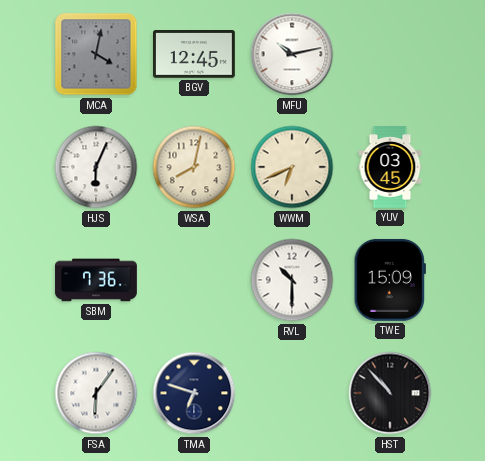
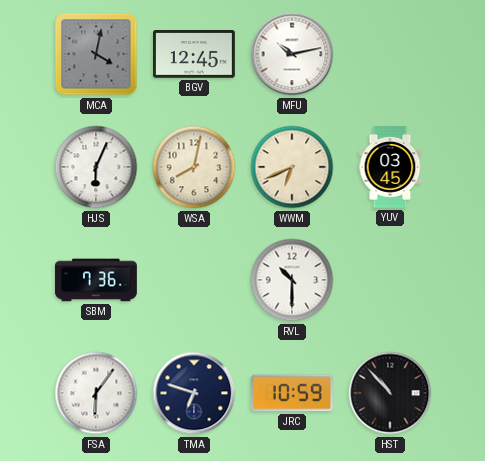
TWE: 15:09 -> none
JRC: none -> 10:59
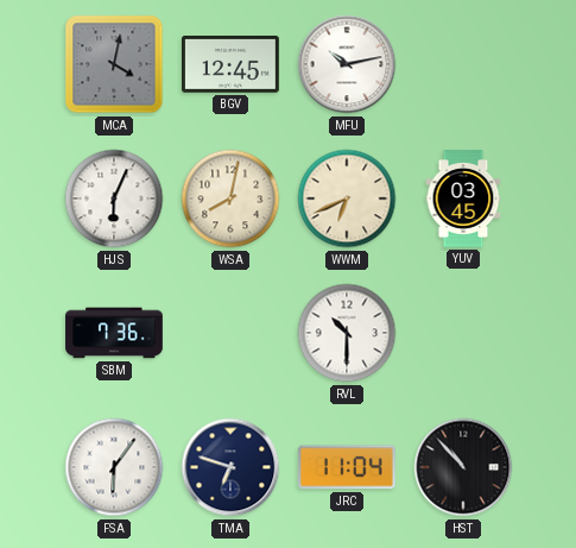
JRC: 10:59 -> 11:04
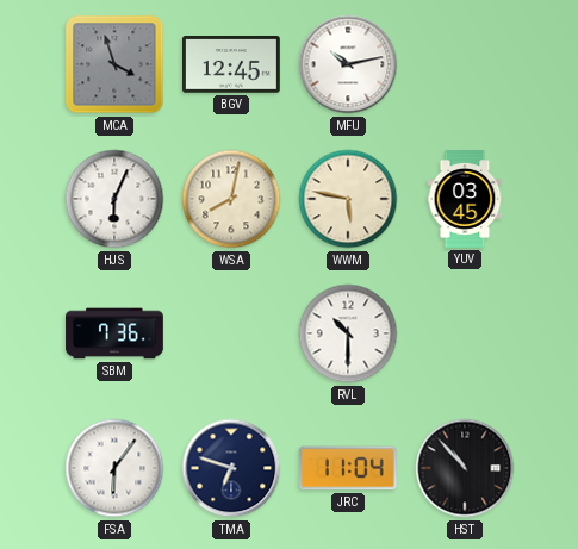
MCA: 4:02 -> 3:57
WWM: 6:41 -> 5:47
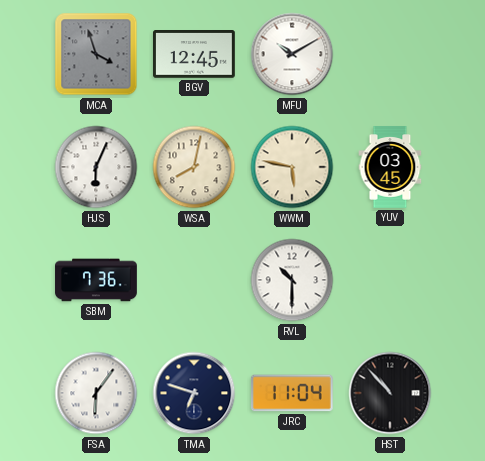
MFU: 10:13 -> 10:10
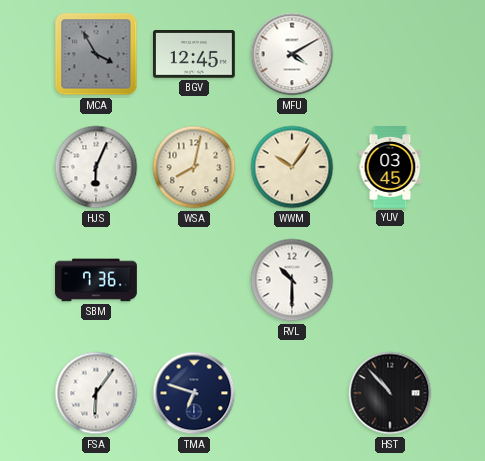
MCA: 3:57 -> 3:55
MFU: 10:10 -> 4:10
WWM: 5:47 -> 10:06
JRC: 11:04 -> none
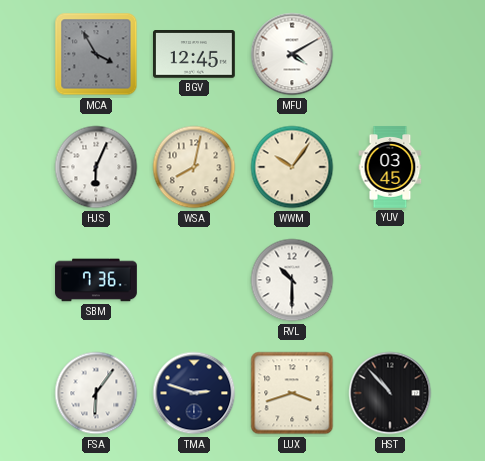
TMA: 6:48 -> 2:48
LUX: none -> 3:42
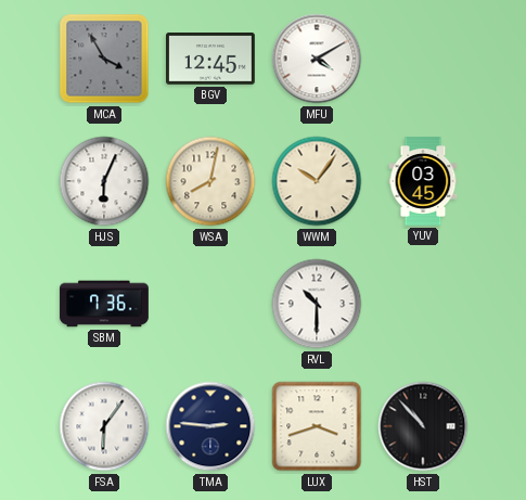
TMA: 2:48 -> 2:46
